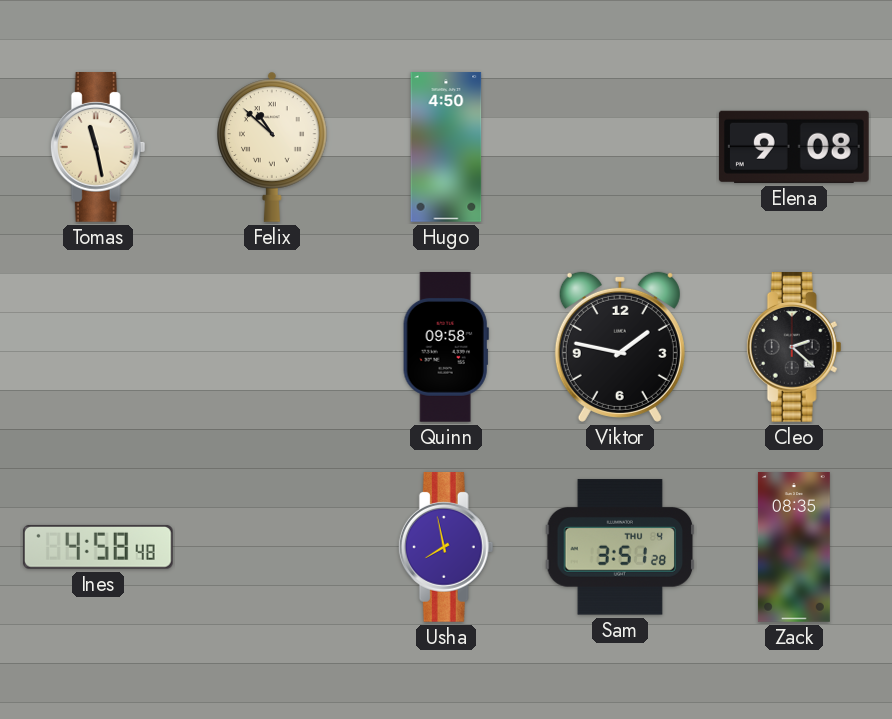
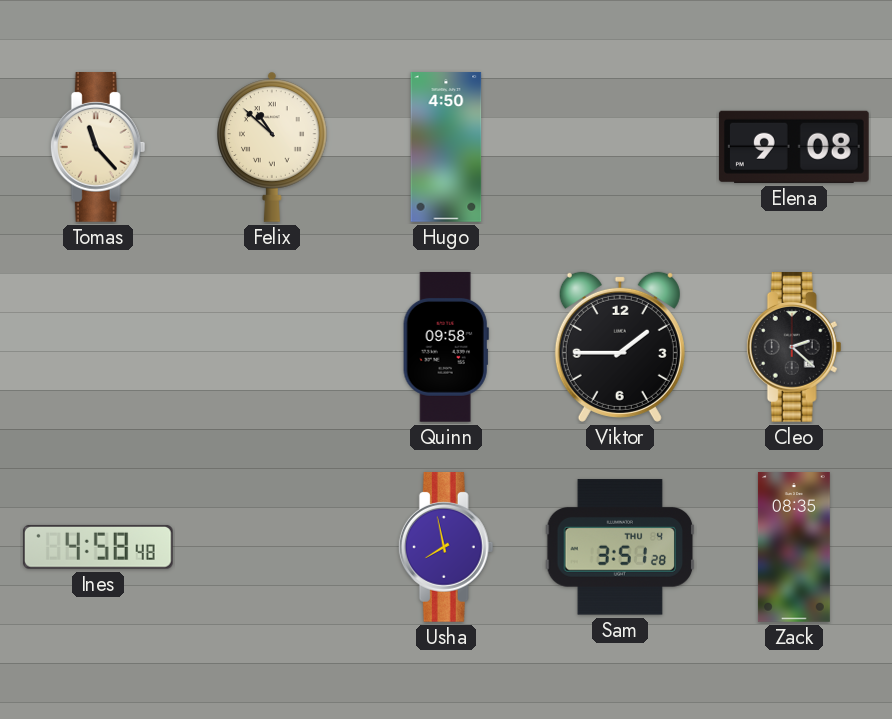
Tomas: 11:28 -> 11:23
Viktor: 1:47 -> 1:45
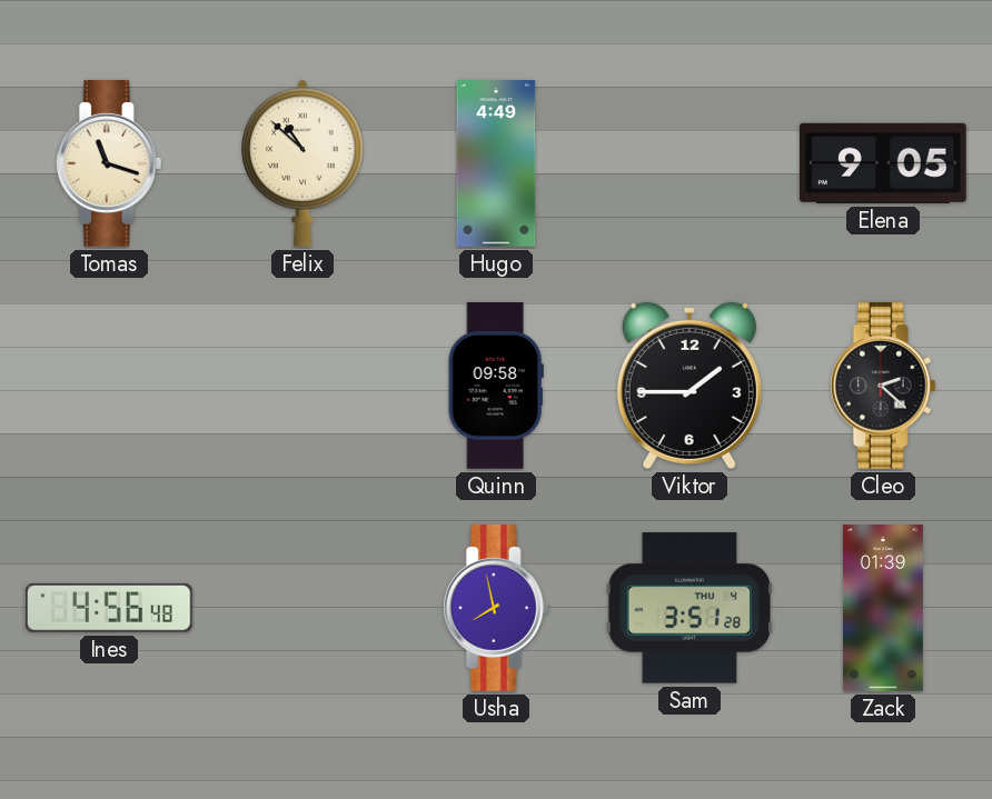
Tomas: 11:23 -> 11:18
Hugo: 4:50 -> 4:49
Elena: 9:08 -> 9:05
Ines: 4:58 -> 4:56
Zack: 08:35 -> 01:39
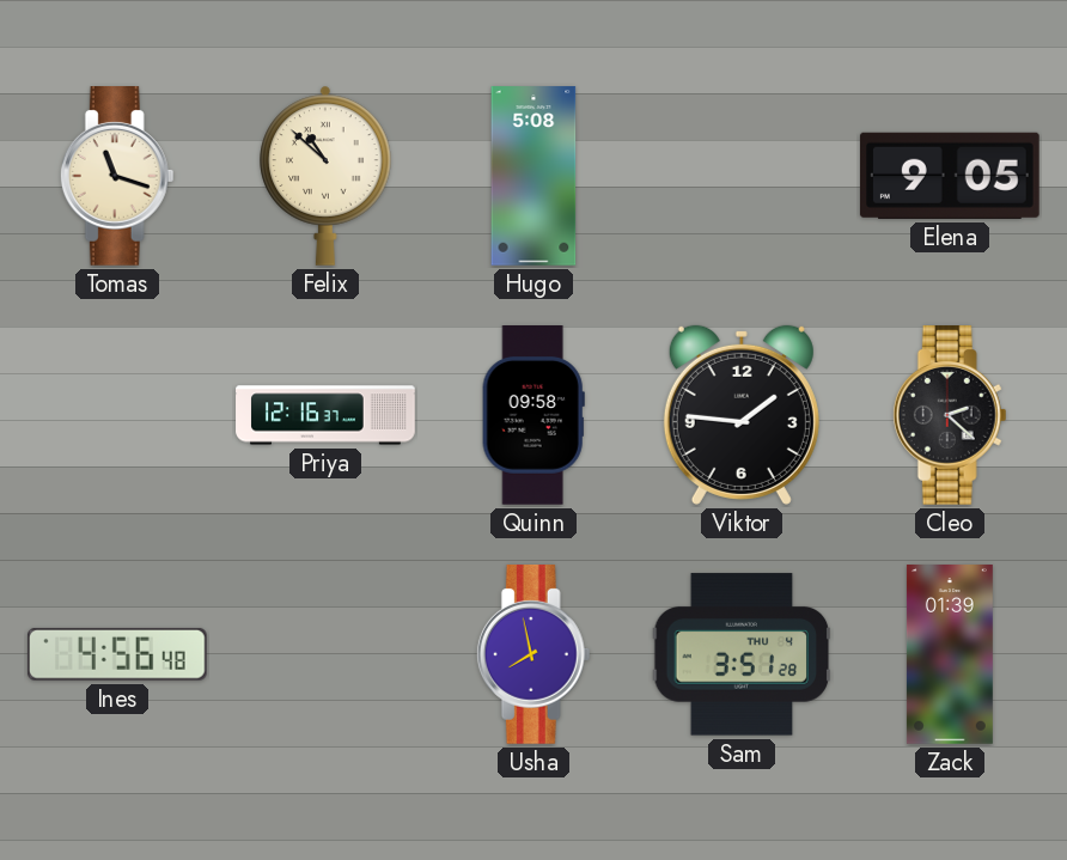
Hugo: 4:49 -> 5:08
Priya: none -> 12:16
Viktor: 1:45 -> 1:46
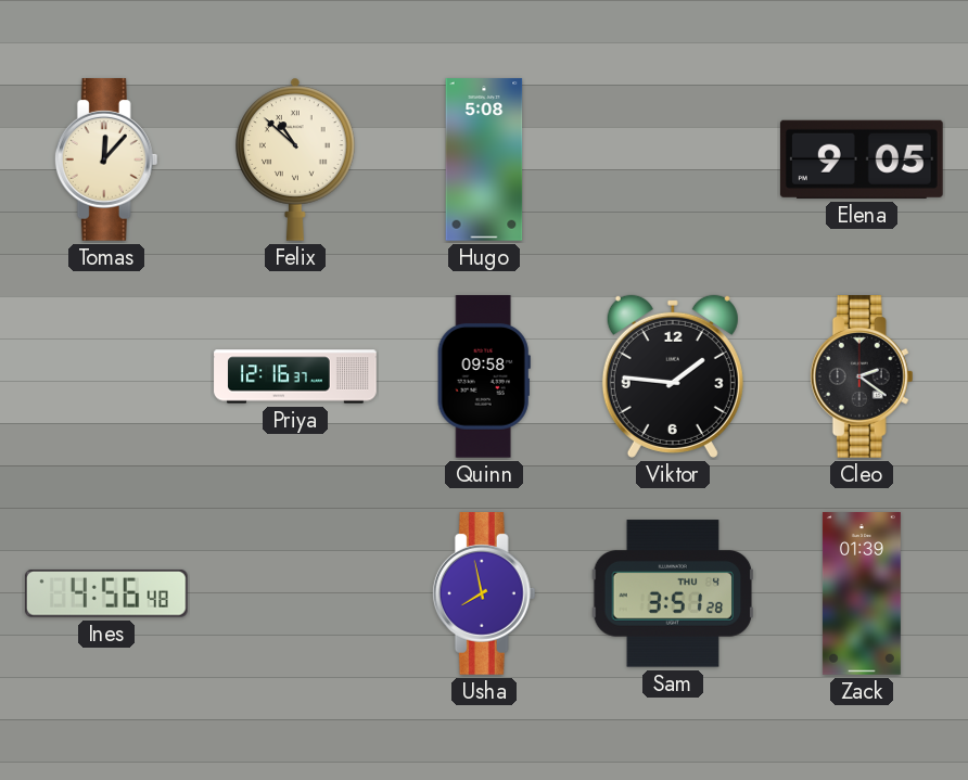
Tomas: 11:18 -> 12:07
Cleo: 2:22 -> 2:21
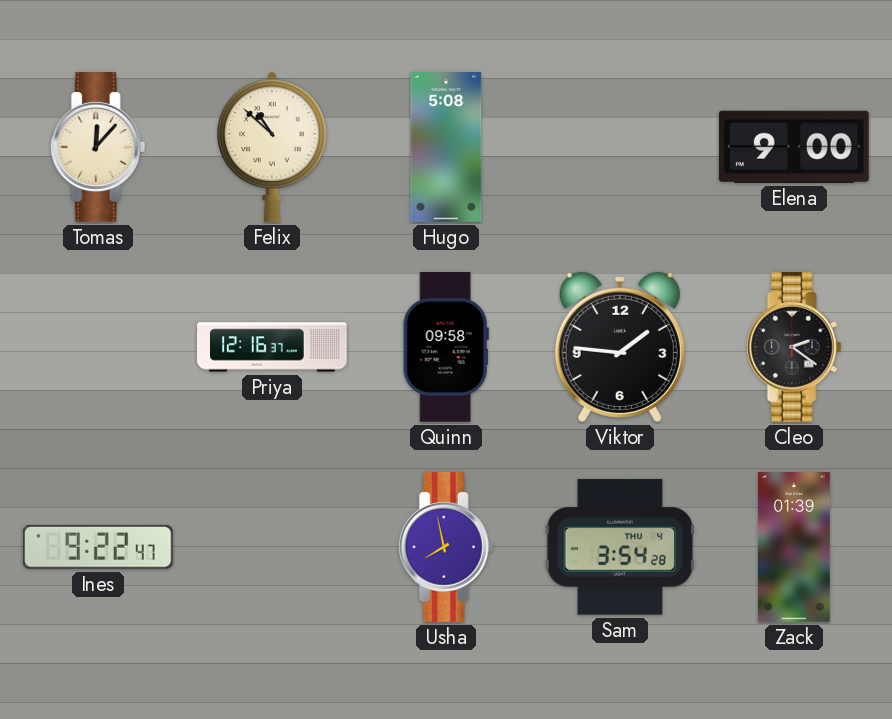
Elena: 9:05 -> 9:00
Ines: 4:56 -> 9:22
Sam: 3:51 -> 3:54
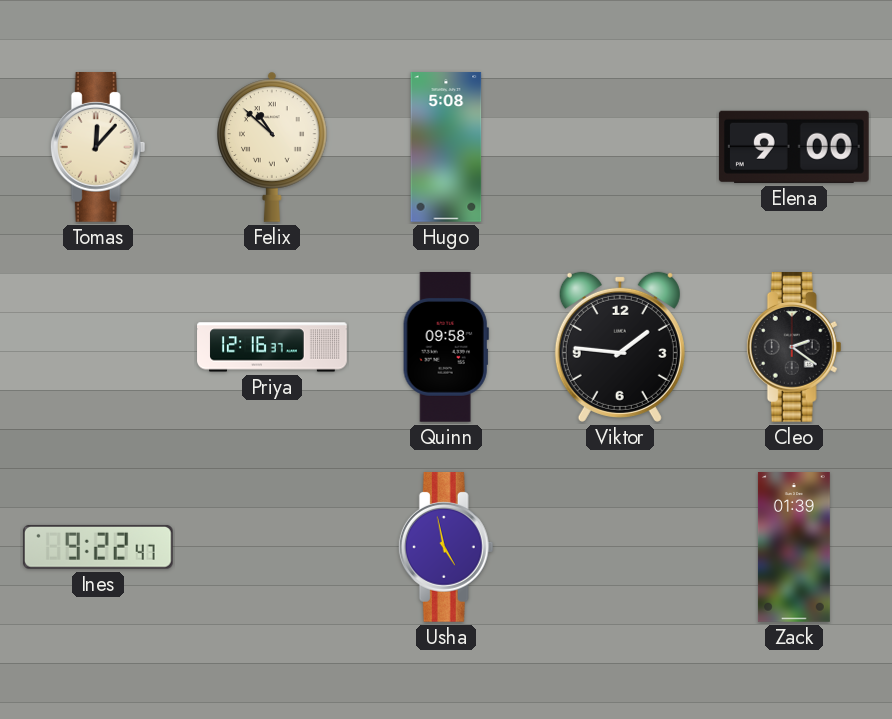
Usha: 7:58 -> 4:58
Sam: 3:54 -> none
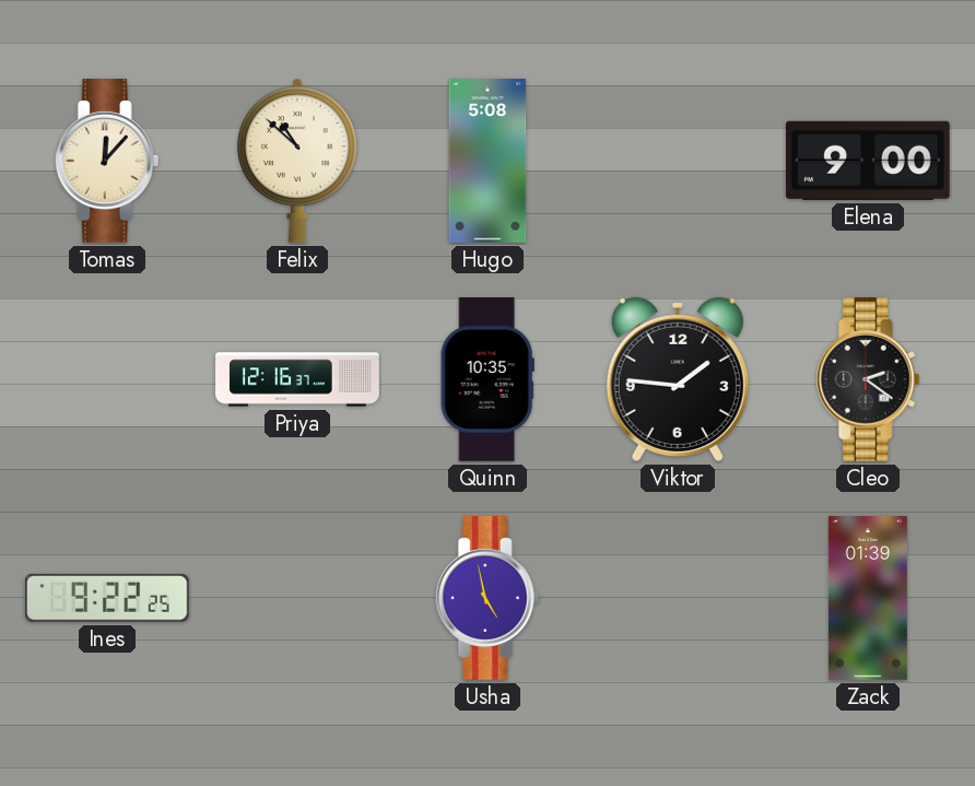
Quinn: 09:58 -> 10:35
Ines: 9:22:47 -> 9:22:25
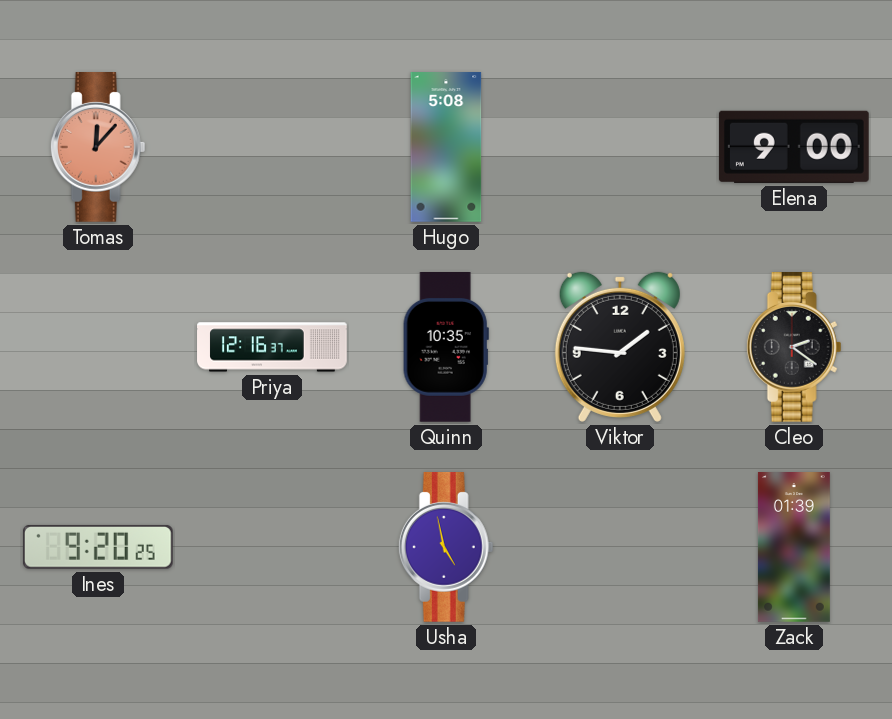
Tomas dial: cream -> salmon
Felix: 10:52 -> none
Ines: 9:22 -> 9:20
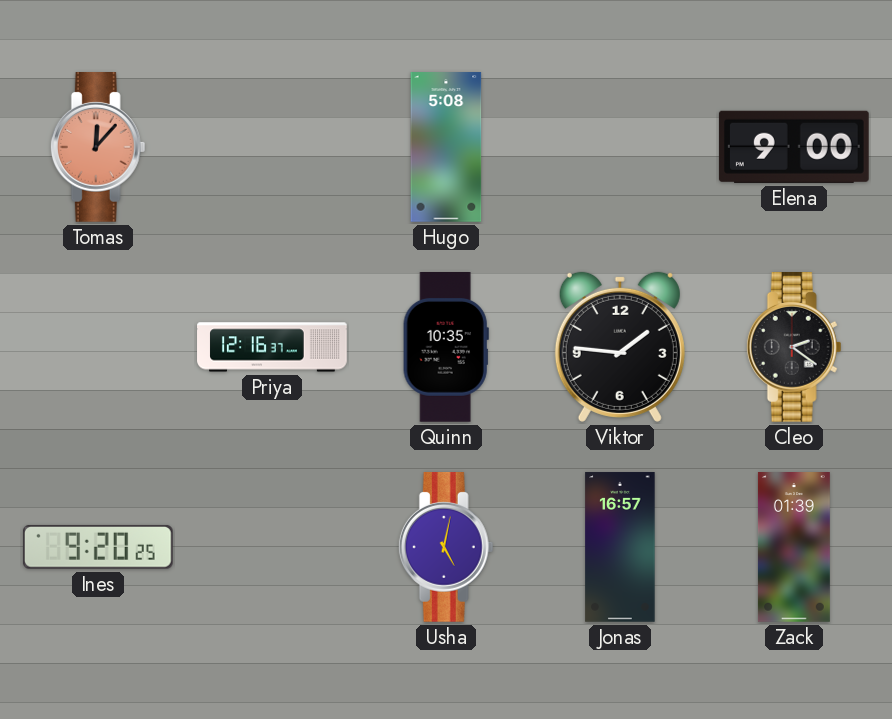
Usha: 4:58 -> 5:02
Jonas: none -> 16:57
